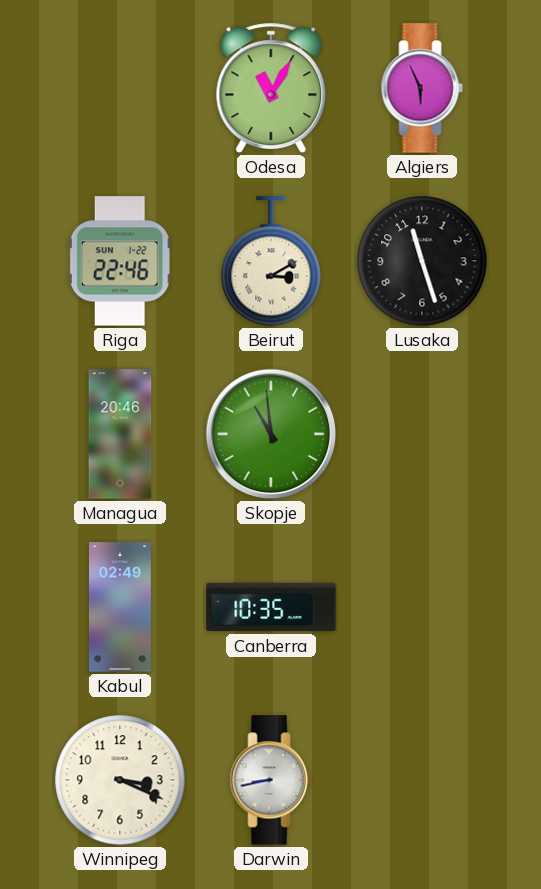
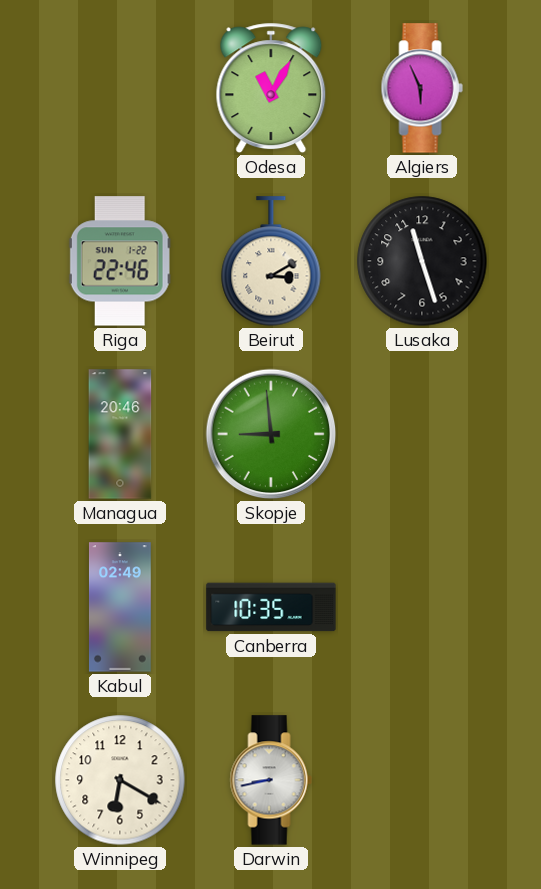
Skopje: 10:59 -> 8:59
Winnipeg: 3:19 -> 6:20
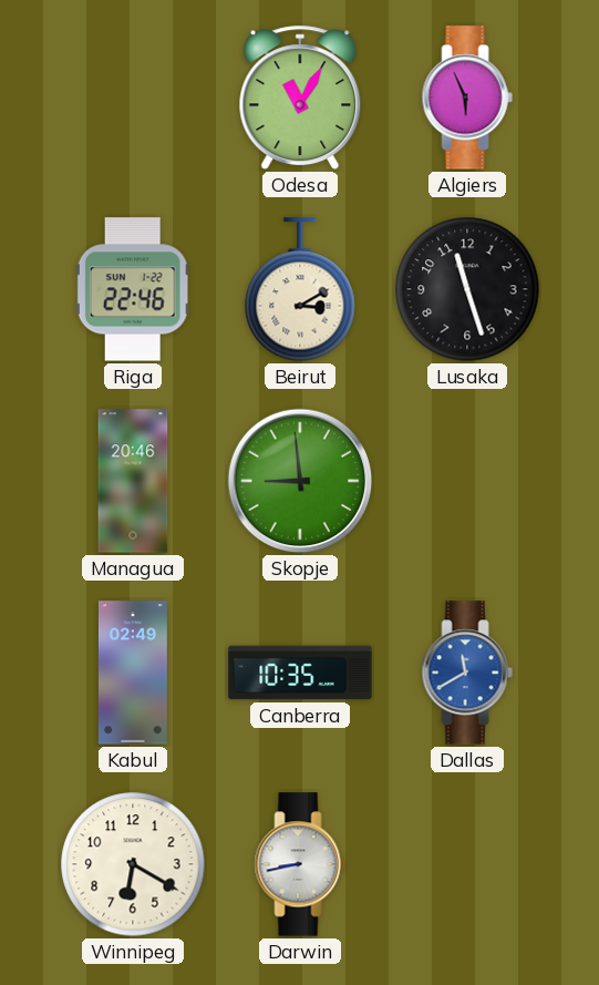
Dallas: none -> 11:40
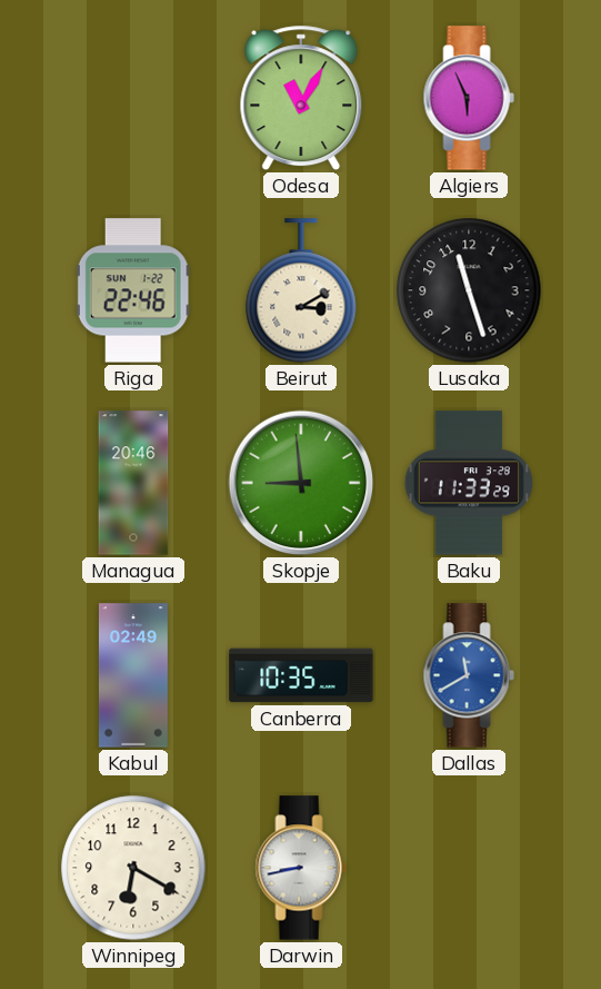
Baku: none -> 11:33
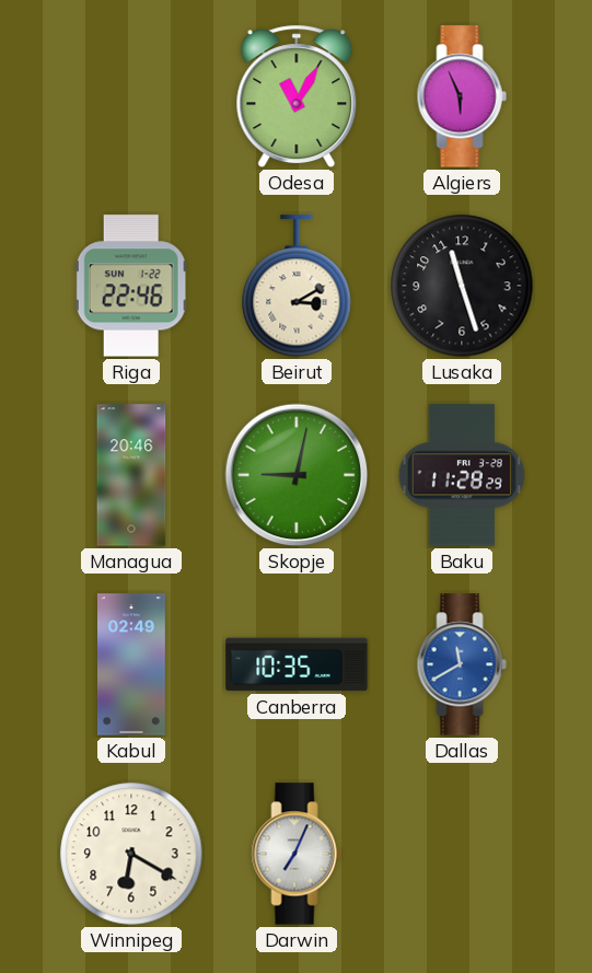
Skopje: 8:59 -> 9:02
Baku: 11:33 -> 11:28
Darwin: 8:43 -> 7:04
